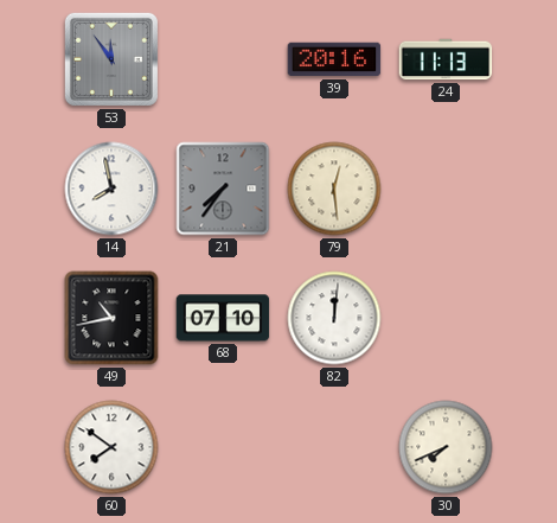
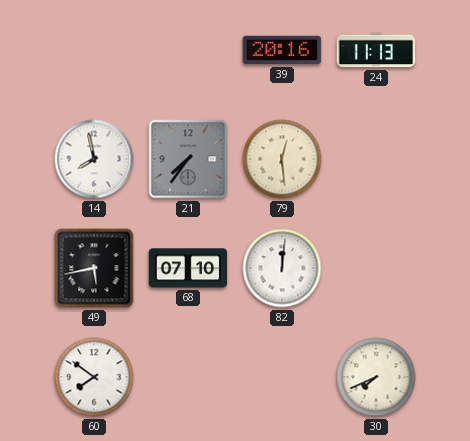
53: 11:54 -> none
49: 10:43 -> 5:43
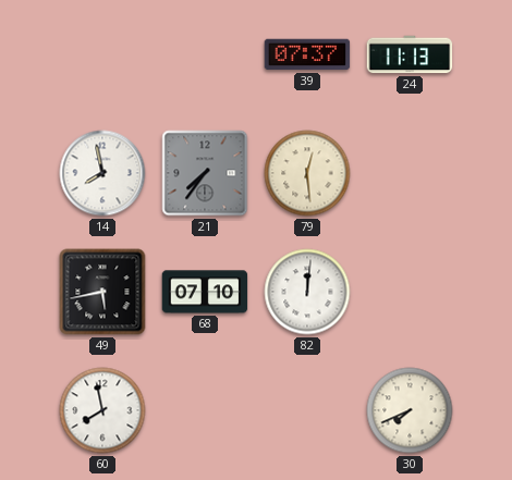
39: 20:16 -> 07:37
60: 7:51 -> 7:58
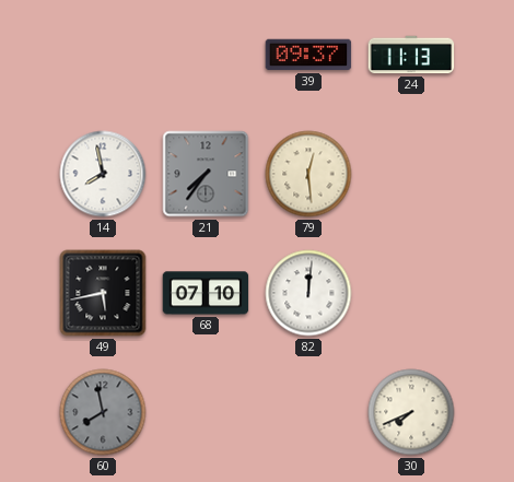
39: 07:37 -> 09:37
60 dial: white -> grey
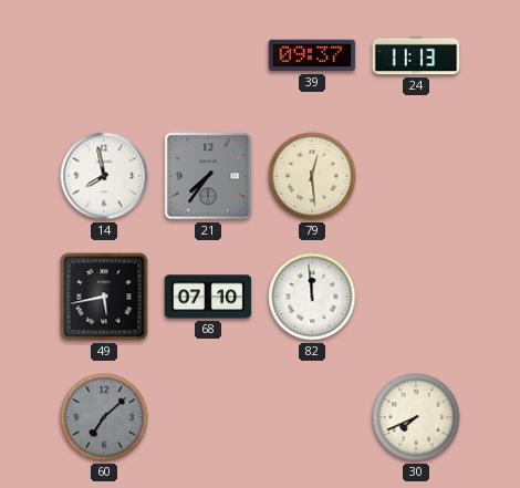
82: 12:01 -> 11:59
60: 7:58 -> 7:08
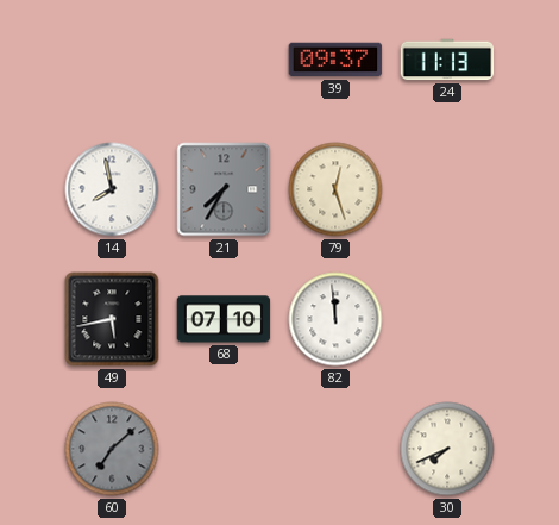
21: 7:36 -> 7:35
79: 12:29 -> 12:27
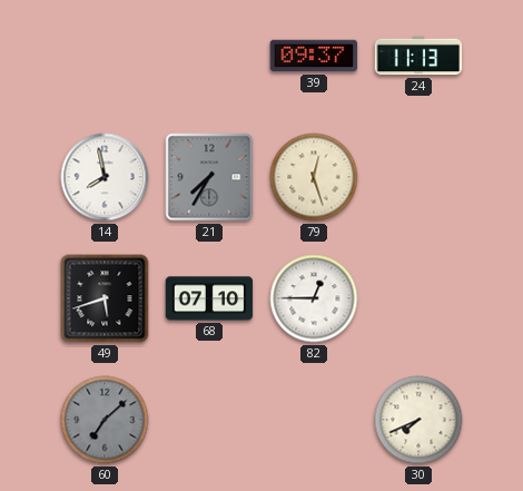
49: 5:43 -> 5:42
82: 11:59 -> 12:45
